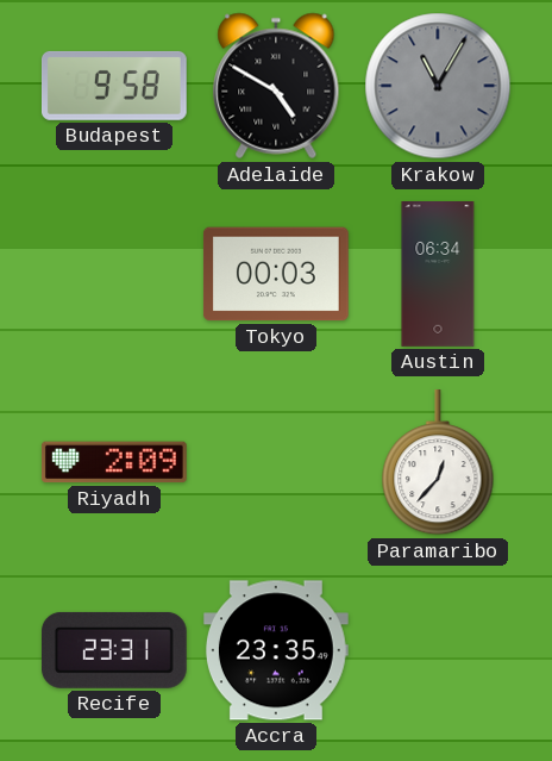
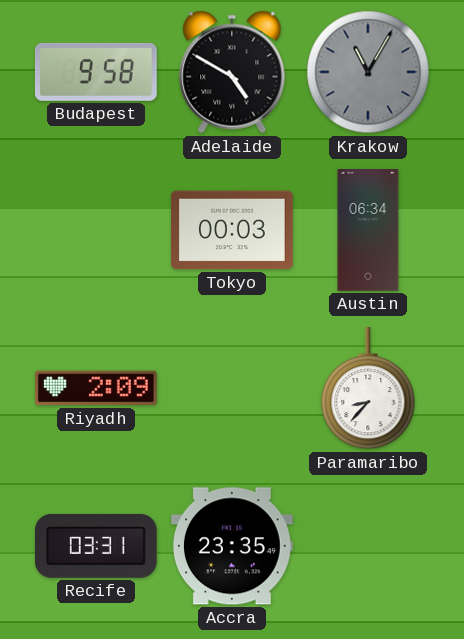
Paramaribo: 12:37 -> 8:37
Recife: 23:31 -> 03:31
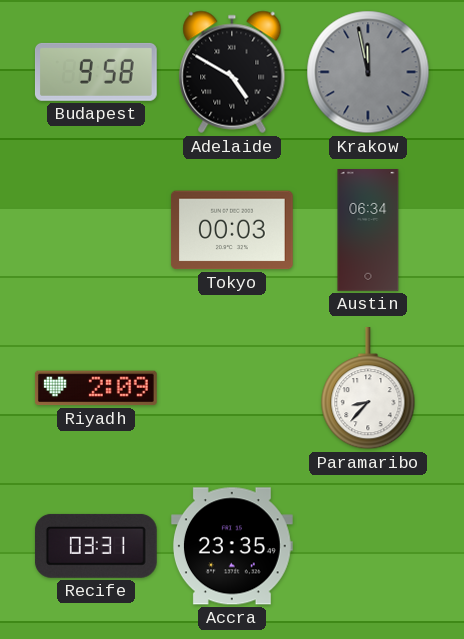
Krakow: 11:05 -> 11:58
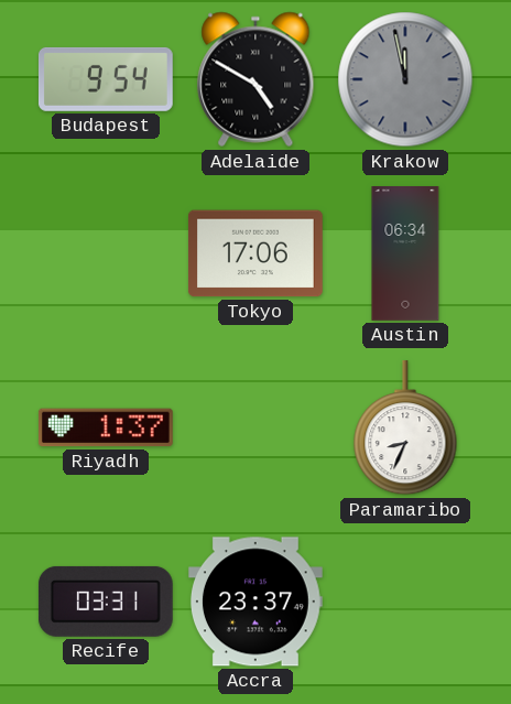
Budapest: 9:58 -> 9:54
Tokyo: 00:03 -> 17:06
Riyadh: 2:09 -> 1:37
Paramaribo: 8:37 -> 8:34
Accra: 23:35 -> 23:37
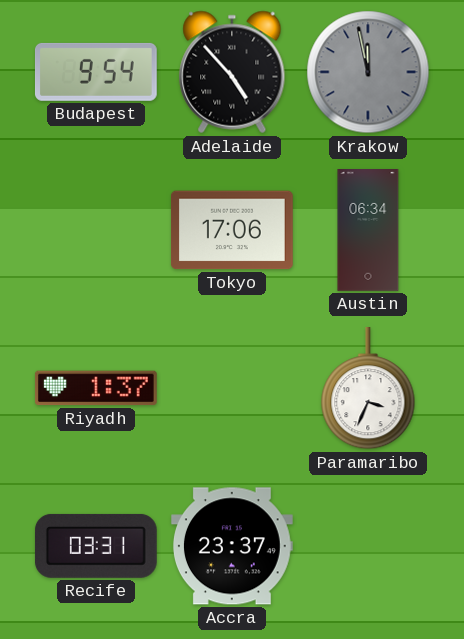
Adelaide: 4:50 -> 4:53
Paramaribo: 8:34 -> 3:34
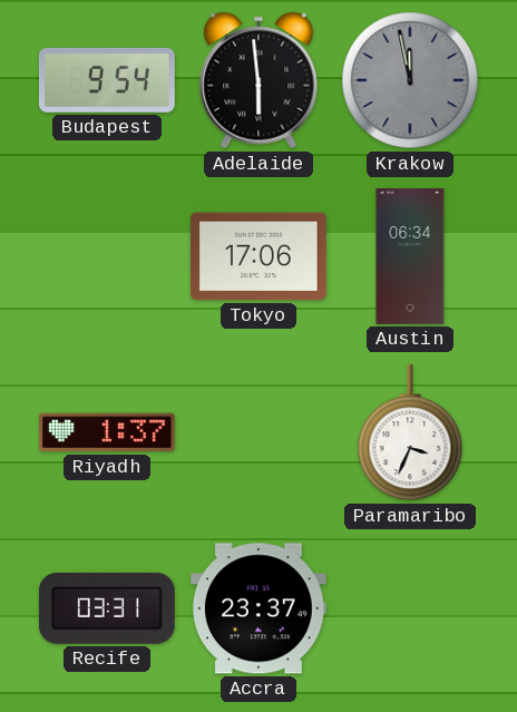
Adelaide: 4:53 -> 5:59
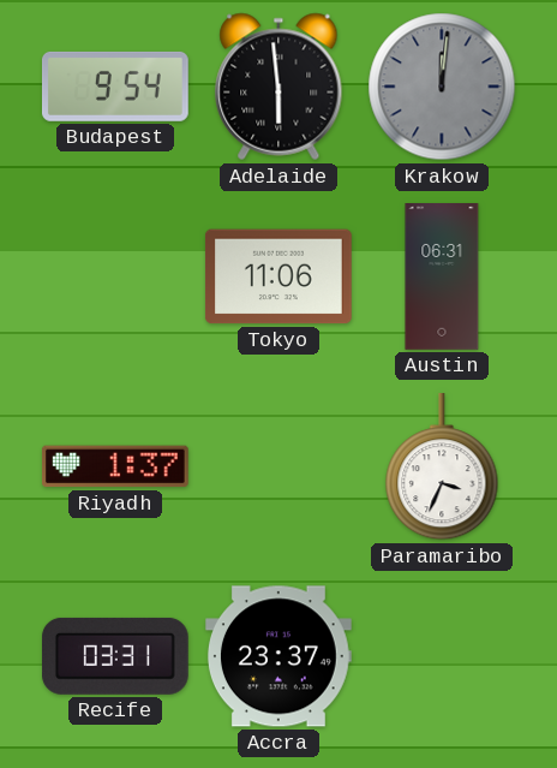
Krakow: 11:58 -> 12:01
Tokyo: 17:06 -> 11:06
Austin: 06:34 -> 06:31
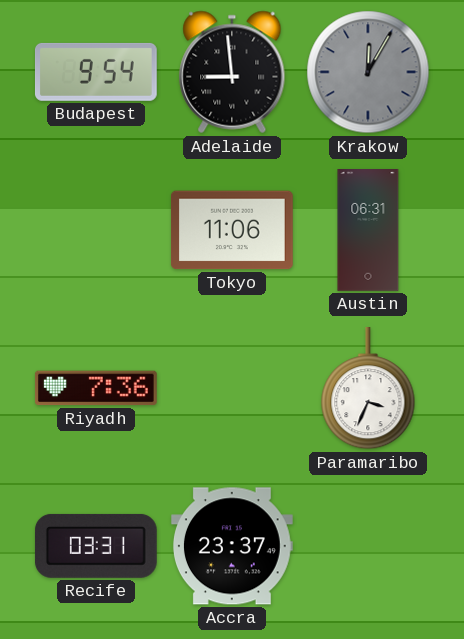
Adelaide: 5:59 -> 8:59
Krakow: 12:01 -> 12:05
Riyadh: 1:37 -> 7:36
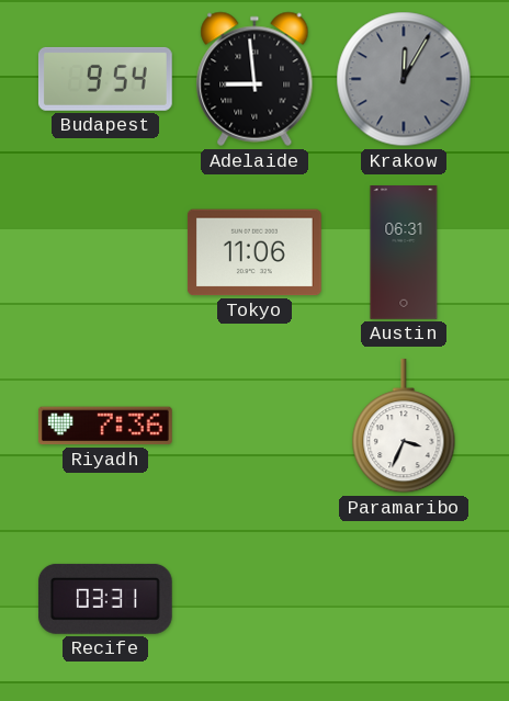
Accra: 23:37 -> none
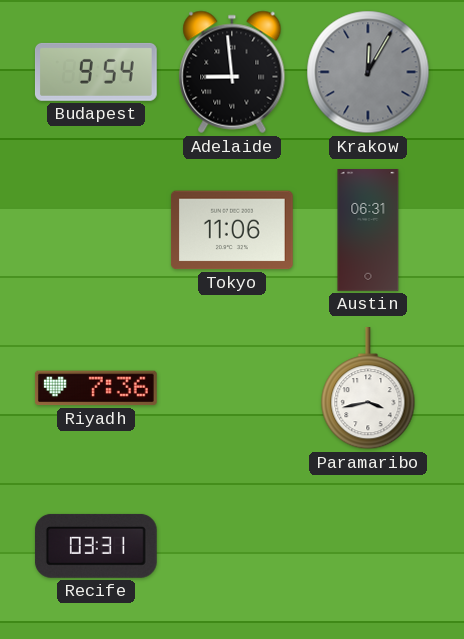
Paramaribo: 3:34 -> 3:43
